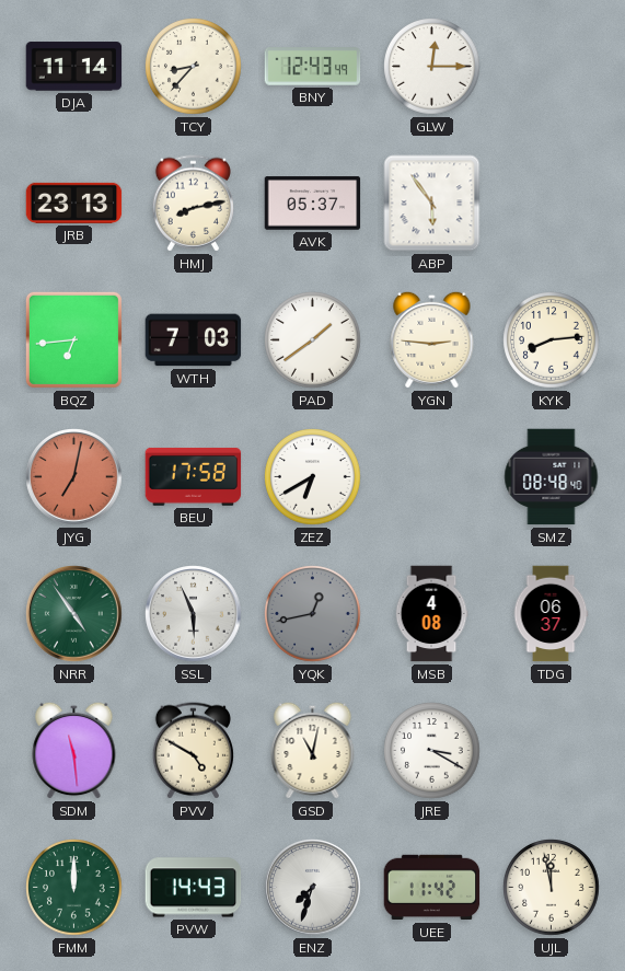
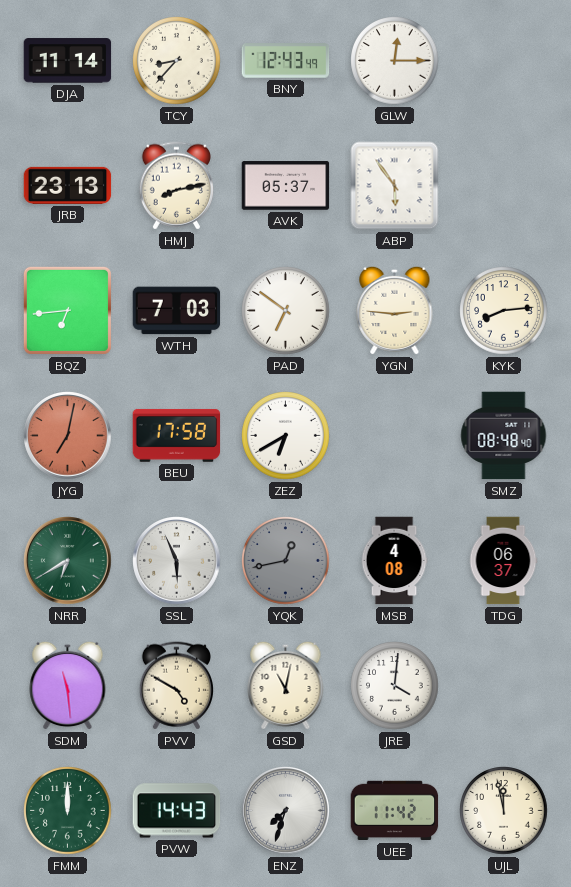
PAD: 1:39 -> 6:51
NRR: 4:54 -> 6:40
JRE: 3:20 -> 4:01
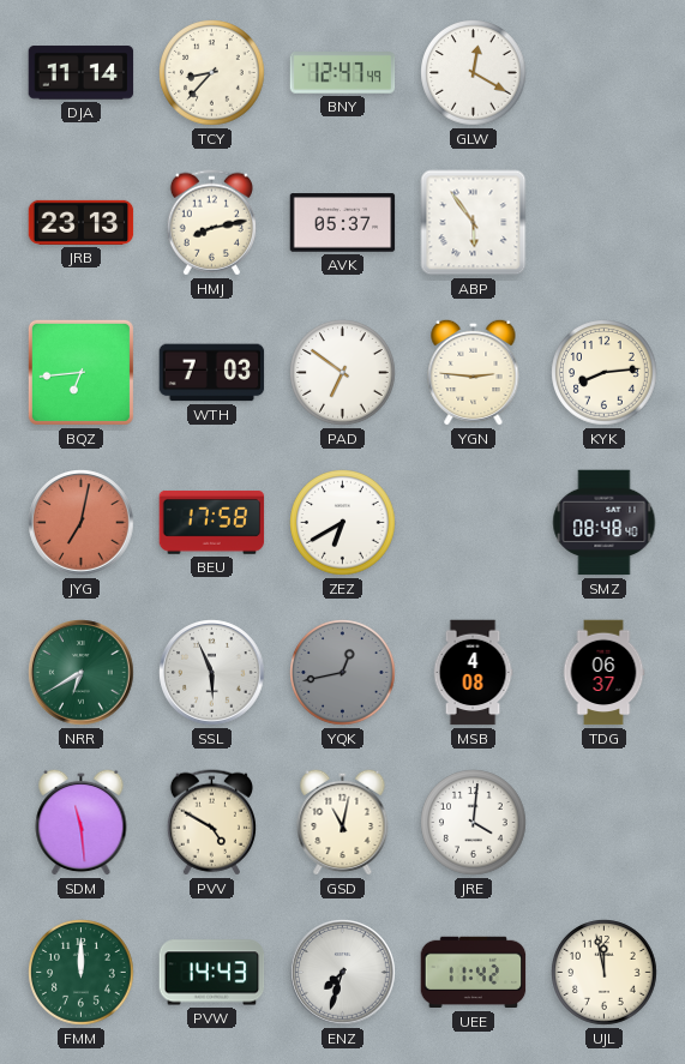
BNY: 12:43 -> 12:47
GLW: 12:15 -> 12:20
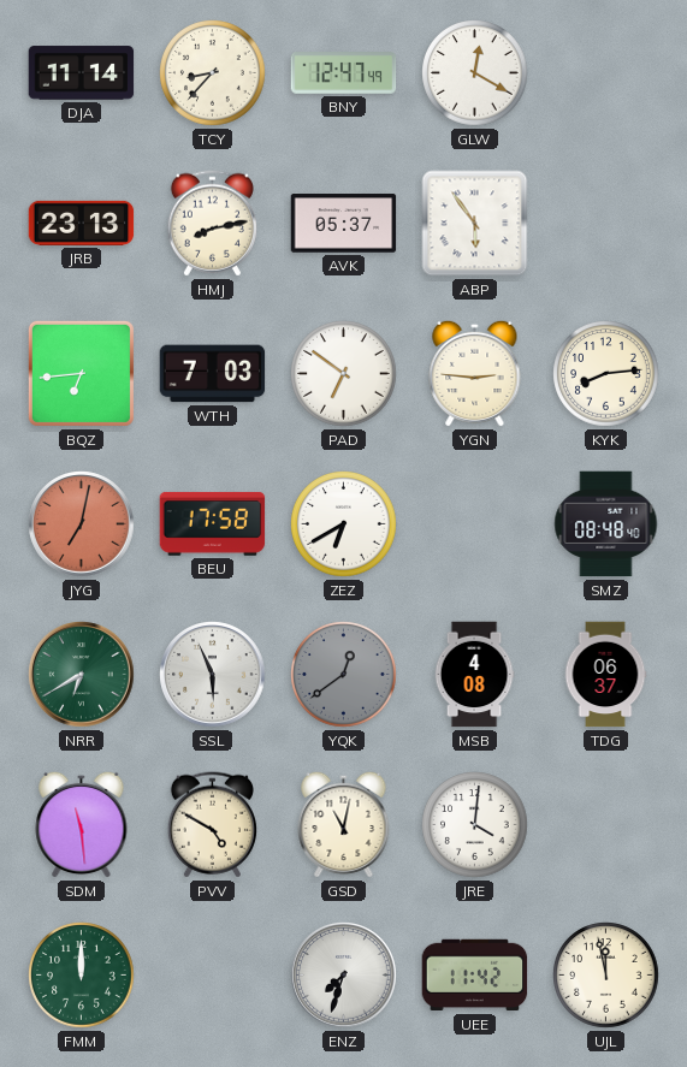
YQK: 12:43 -> 12:39
PVW: 14:43 -> none
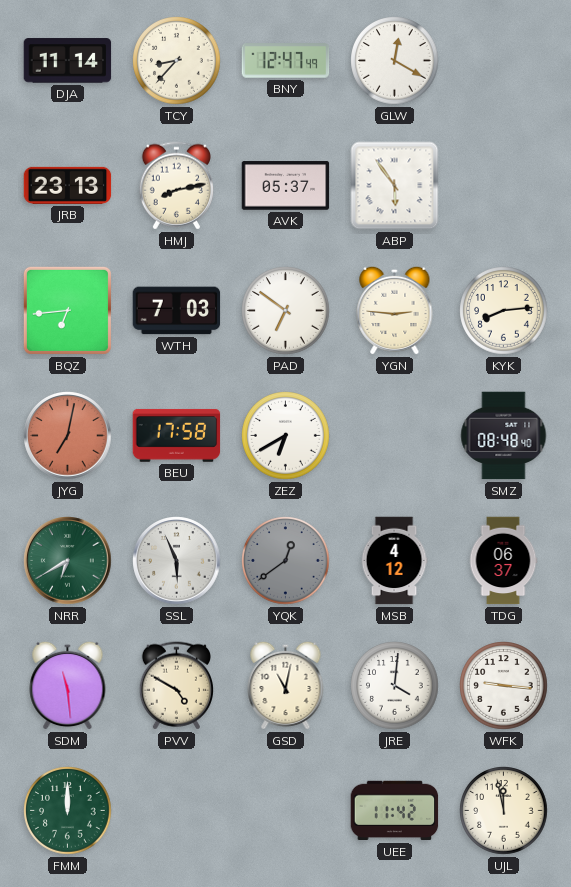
MSB: 4:08 -> 4:12
WFK: none -> 9:16
ENZ: 7:33 -> none
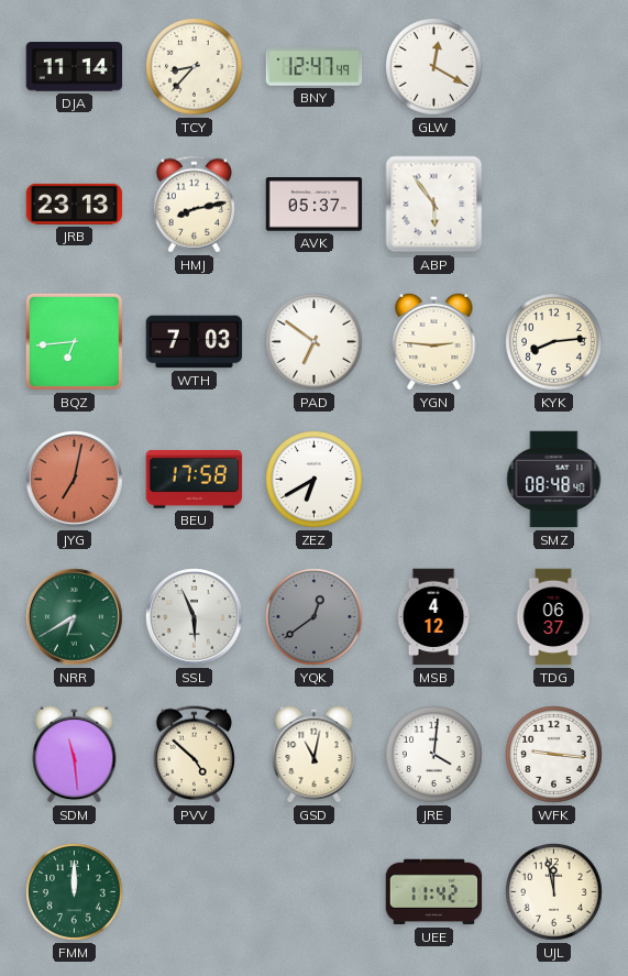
PVV: 4:50 -> 4:52
